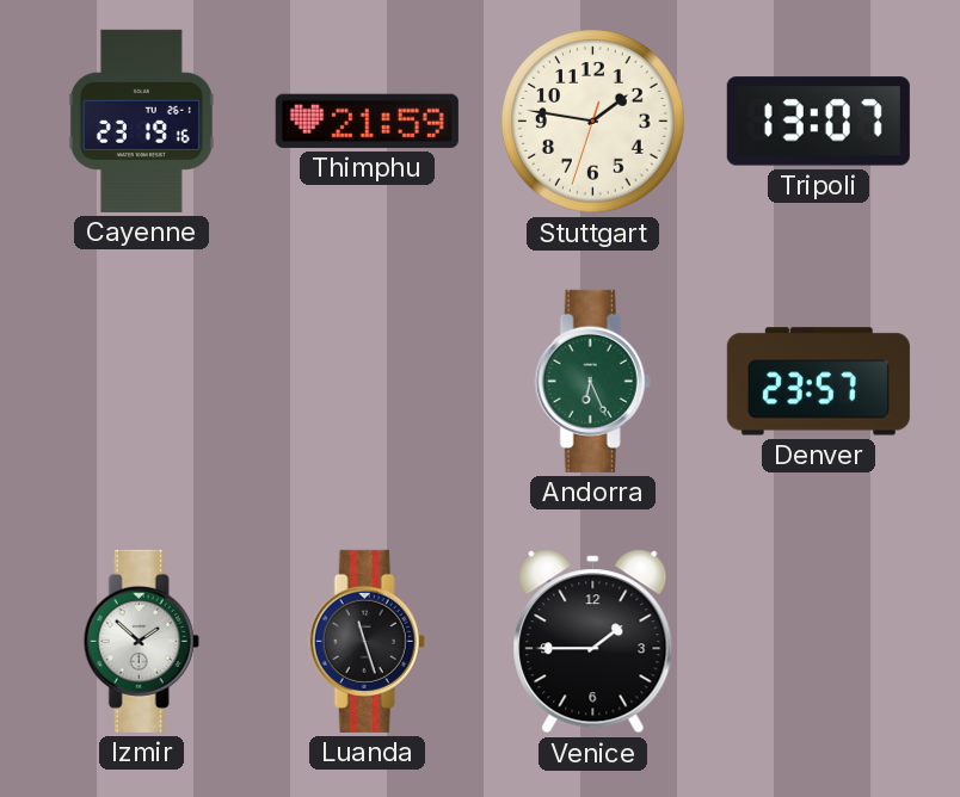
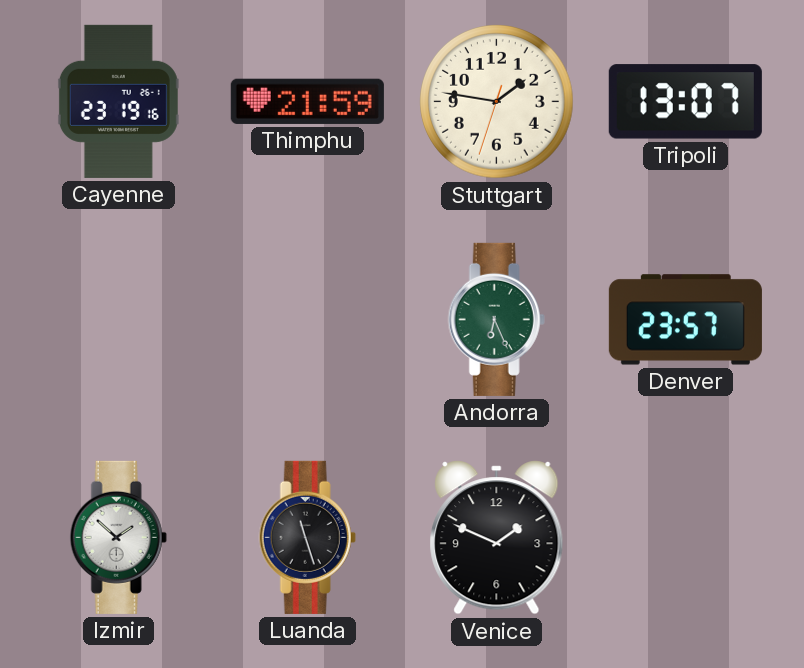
Venice: 1:45 -> 1:49
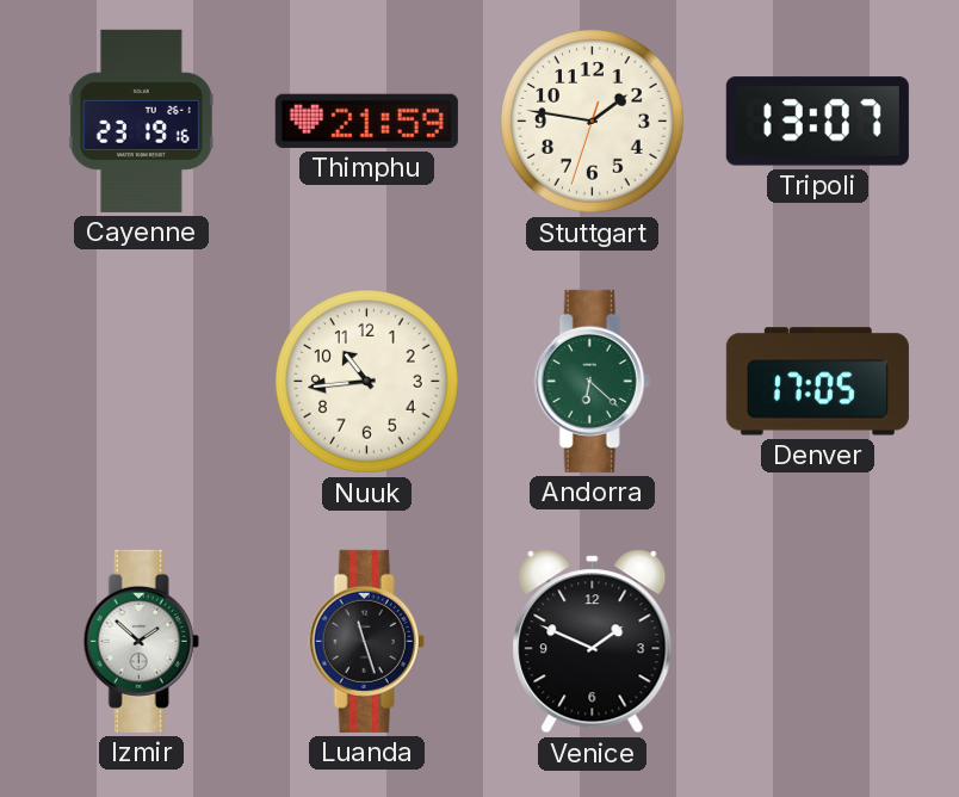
Nuuk: none -> 10:44
Andorra: 6:26 -> 6:22
Denver: 23:57 -> 17:05
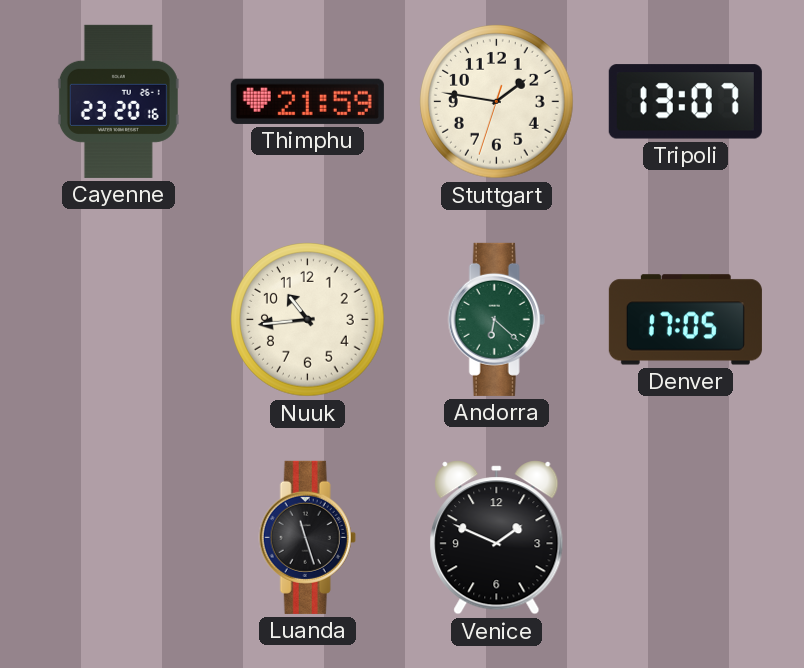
Cayenne: 23:19 -> 23:20
Izmir: 1:52 -> none
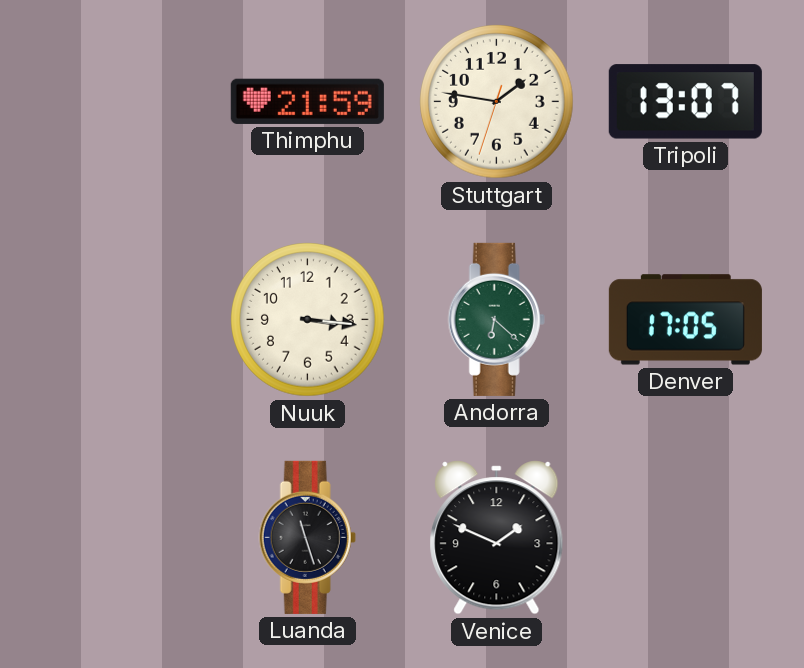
Cayenne: 23:20 -> none
Nuuk: 10:44 -> 3:16
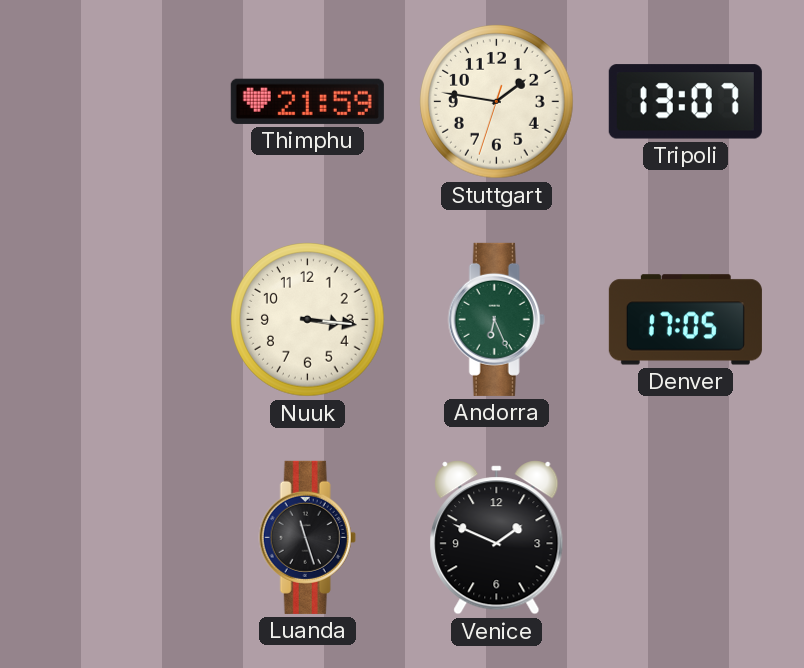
Andorra: 6:22 -> 6:26
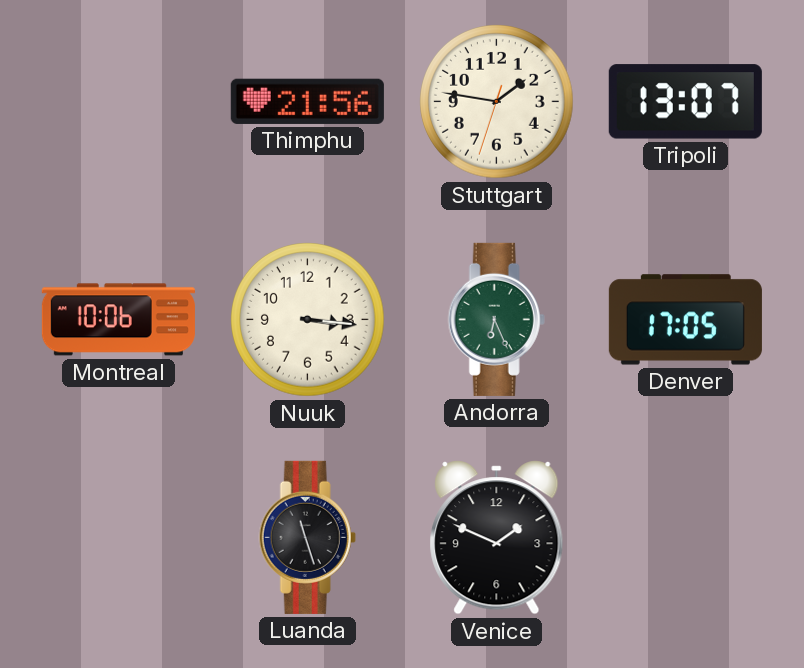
Thimphu: 21:59 -> 21:56
Montreal: none -> 10:06
